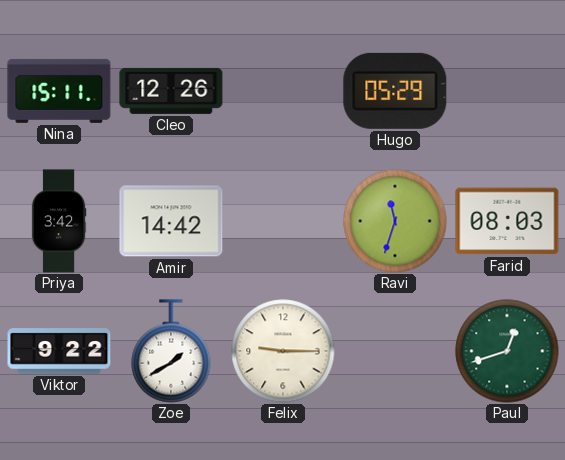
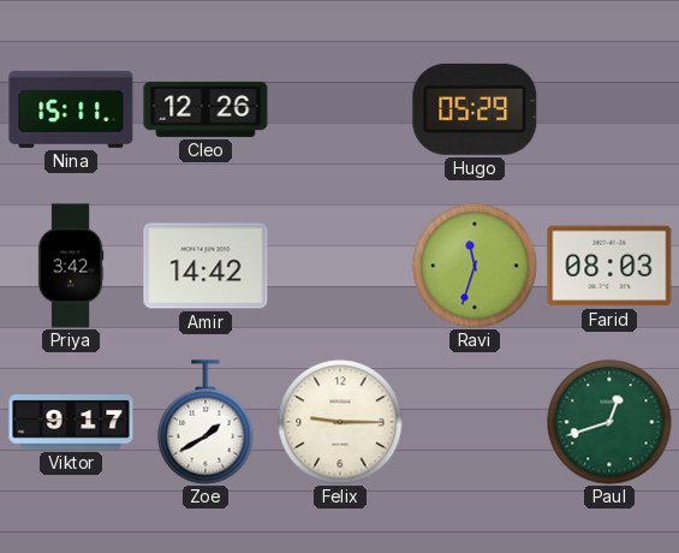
Viktor: 9:22 -> 9:17
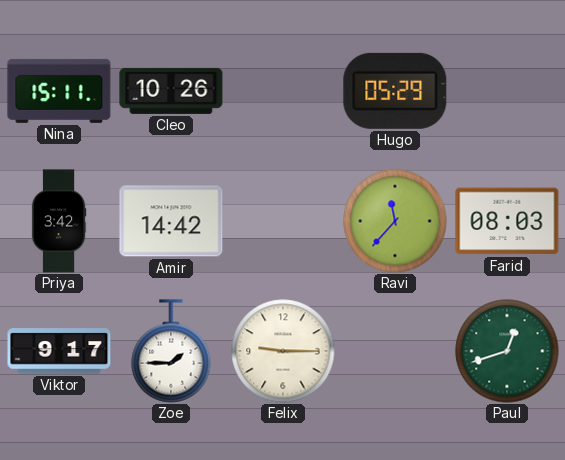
Cleo: 12:26 -> 10:26
Ravi: 11:33 -> 11:37
Zoe: 1:40 -> 1:45
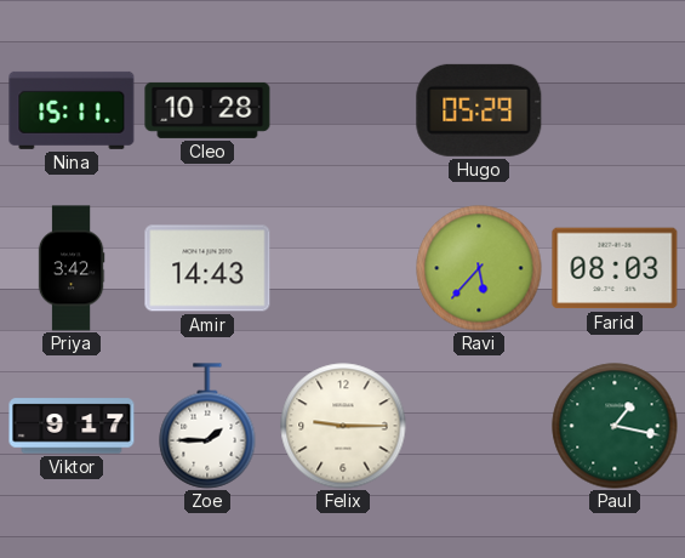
Cleo: 10:26 -> 10:28
Amir: 14:42 -> 14:43
Ravi: 11:37 -> 5:37
Paul: 12:42 -> 1:17
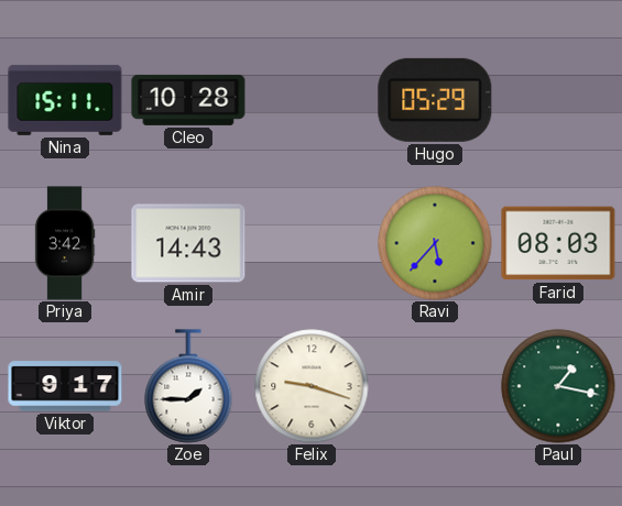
Felix: 9:15 -> 9:18
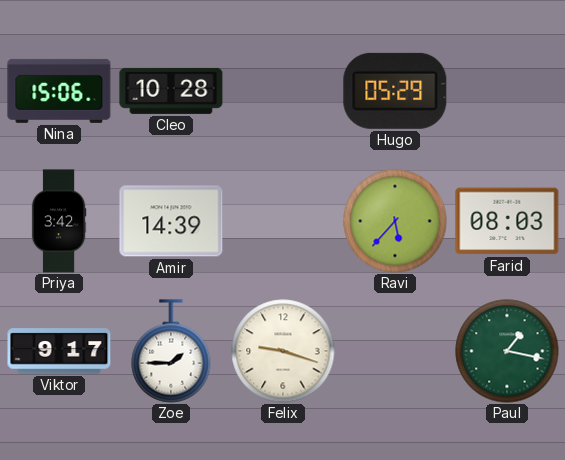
Nina: 15:11 -> 15:06
Amir: 14:43 -> 14:39
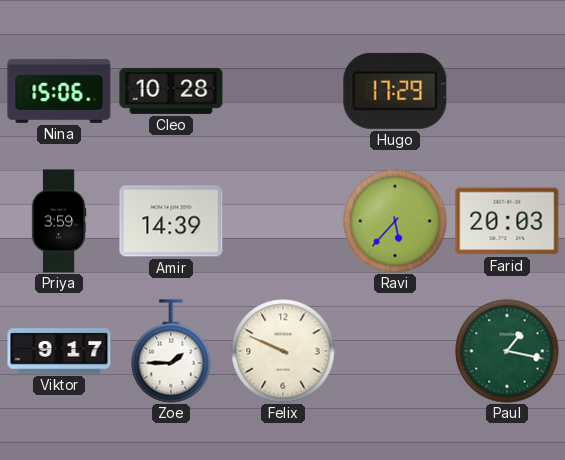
Hugo: 05:29 -> 17:29
Priya: 3:42 -> 3:59
Farid: 08:03 -> 20:03
Felix: 9:18 -> 9:49
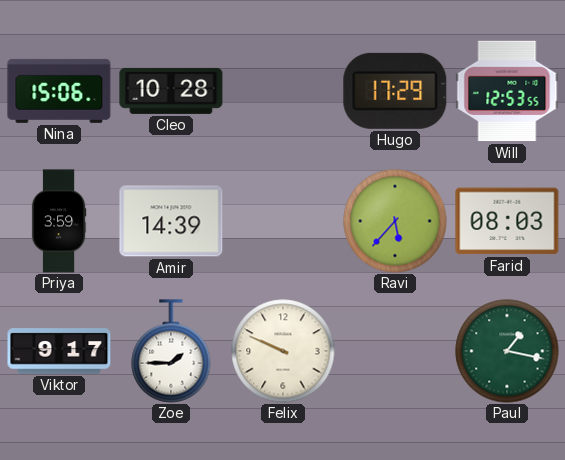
Will: none -> 12:53
Farid: 20:03 -> 08:03
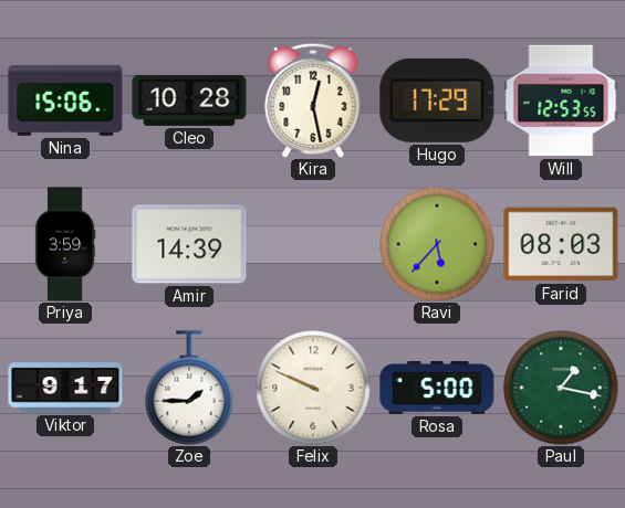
Kira: none -> 12:28
Rosa: none -> 5:00
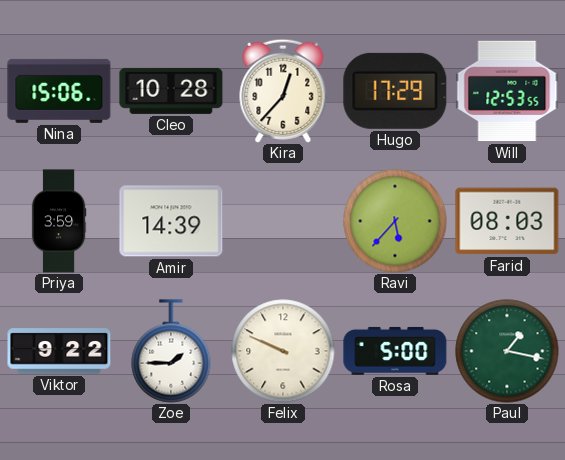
Kira: 12:28 -> 12:37
Viktor: 9:17 -> 9:22
